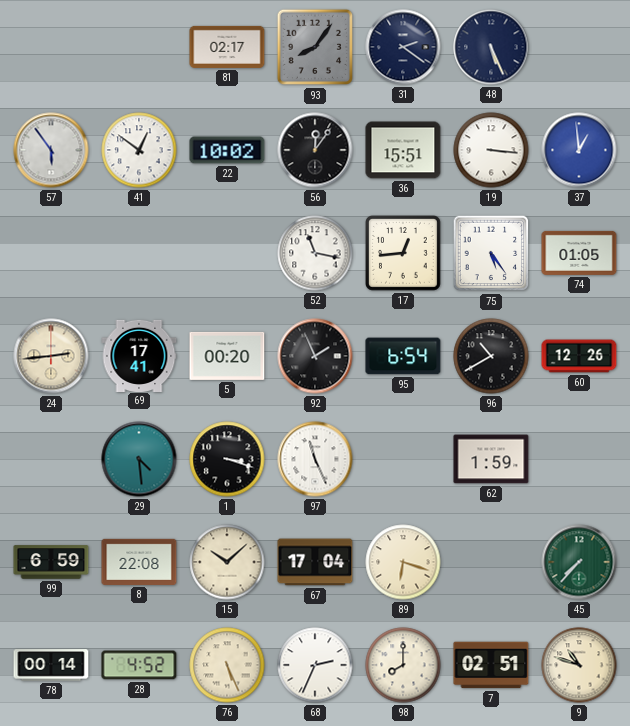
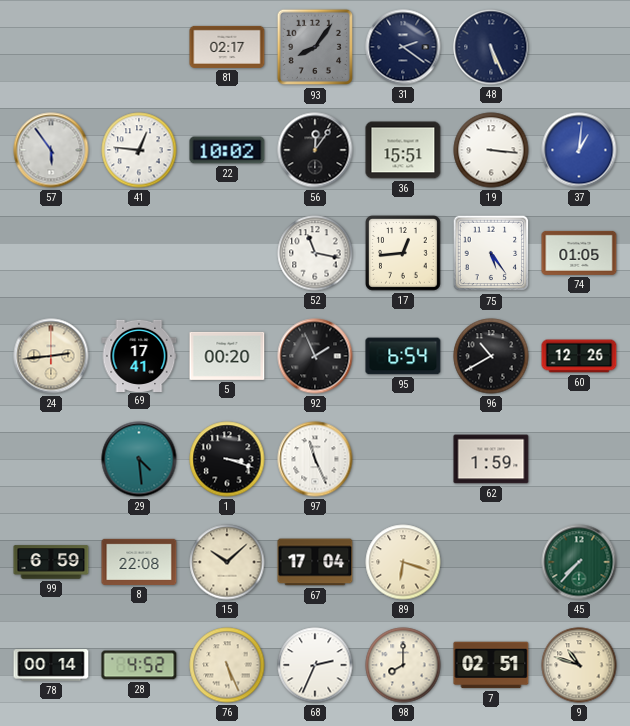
41: 12:51 -> 12:46
37: 12:59 -> 1:01
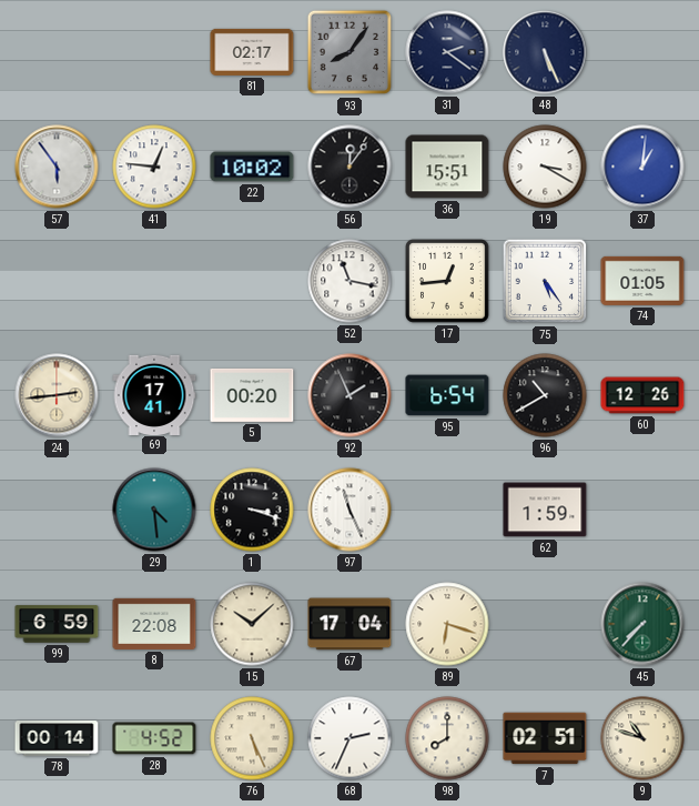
19: 3:16 -> 3:20
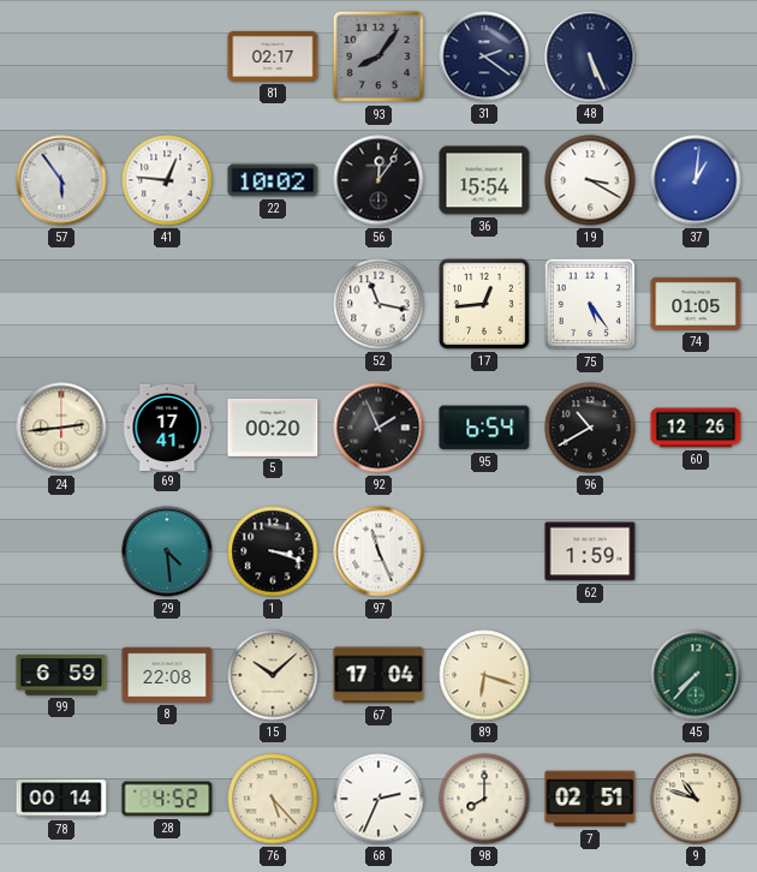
36: 15:51 -> 15:54
76: 5:26 -> 5:23
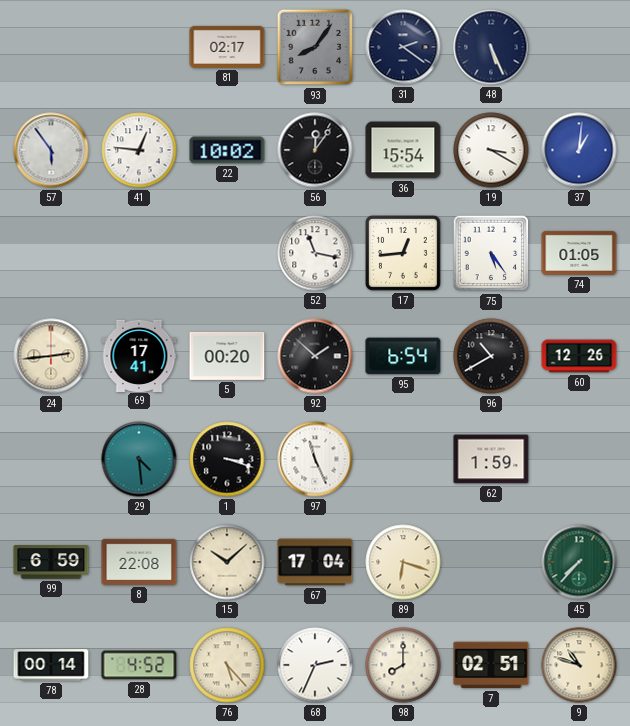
92: 1:56 -> 1:52
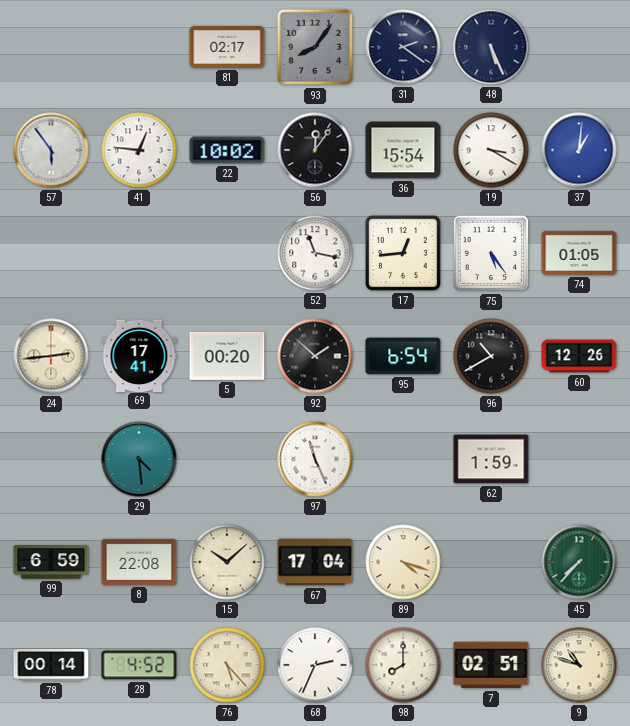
1: 3:18 -> none
89: 6:18 -> 4:18
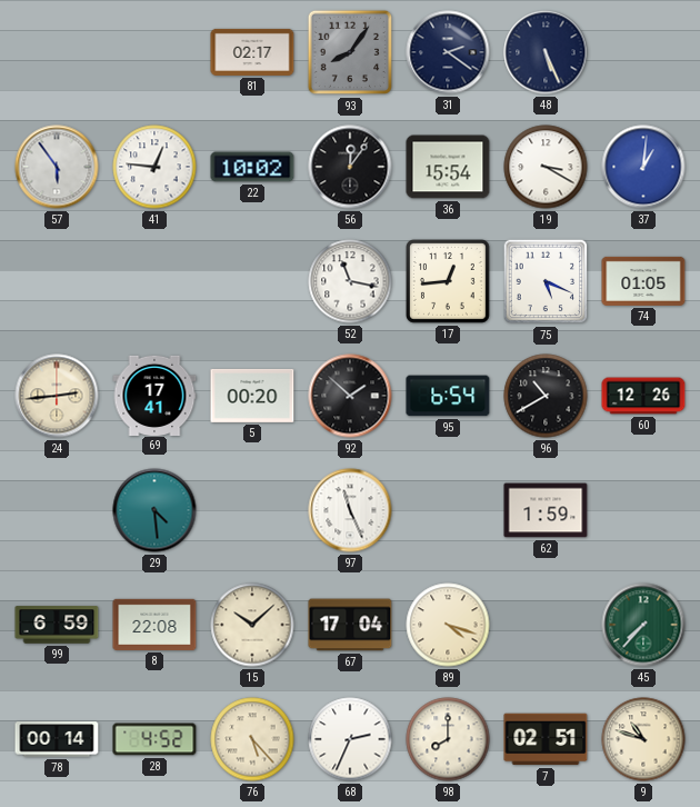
75: 5:24 -> 5:19
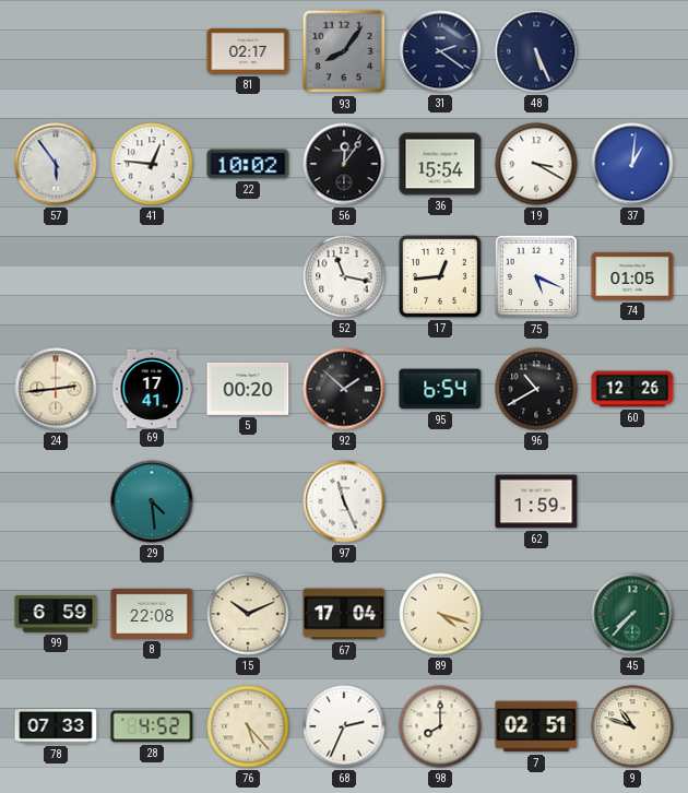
15: 10:08 -> 10:11
78: 00:14 -> 07:33
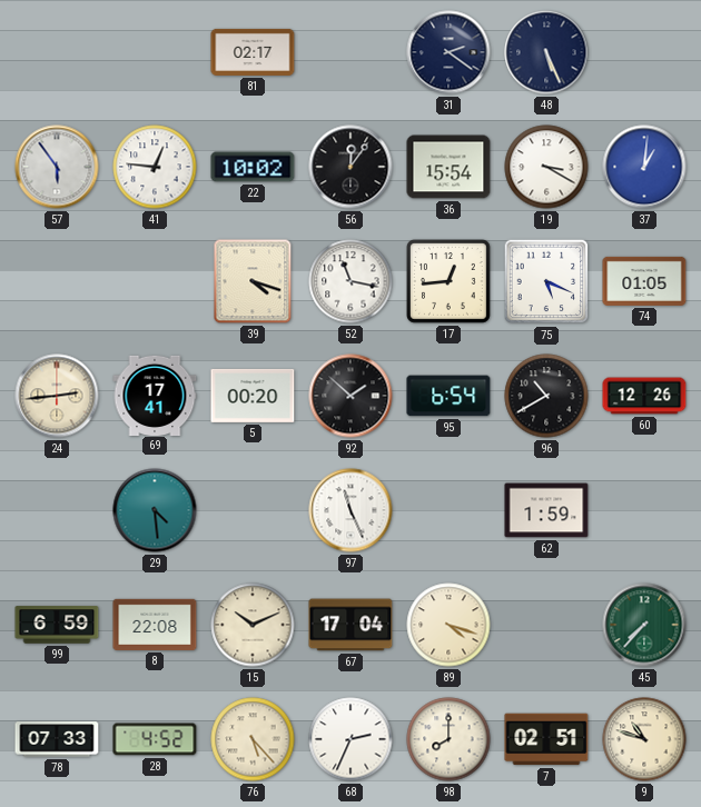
93: 8:06 -> none
39: none -> 4:18
